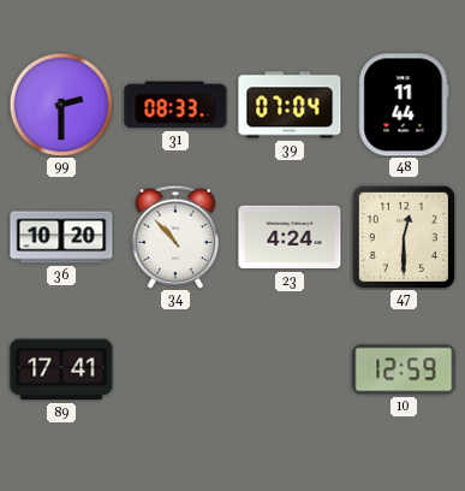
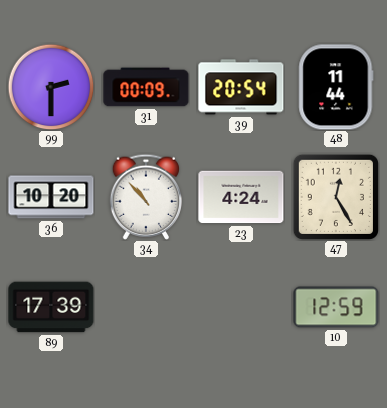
31: 08:33 -> 00:09
39: 07:04 -> 20:54
47: 12:30 -> 12:25
89: 17:41 -> 17:39
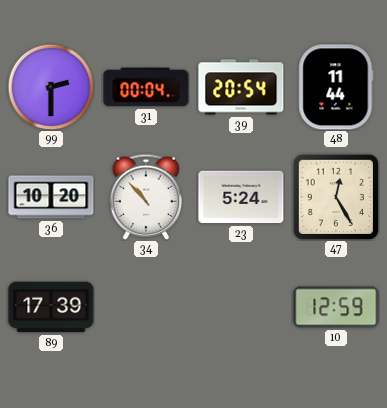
31: 00:09 -> 00:04
23: 4:24 -> 5:24
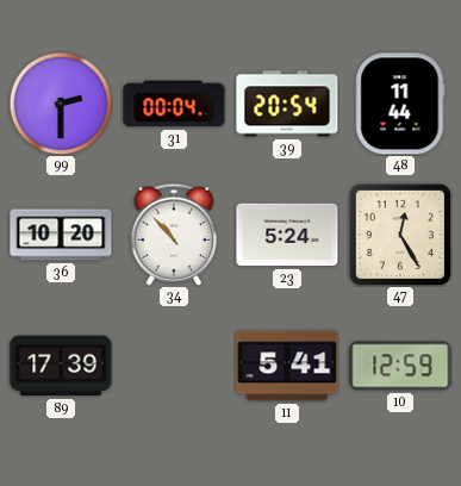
11: none -> 5:41
